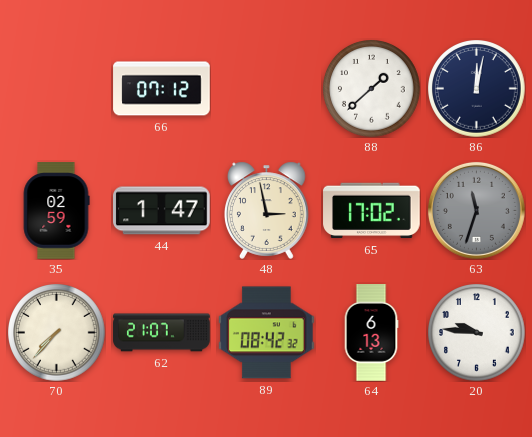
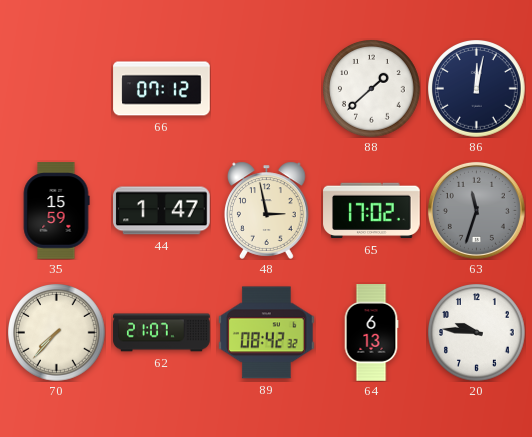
35: 02:59 -> 15:59
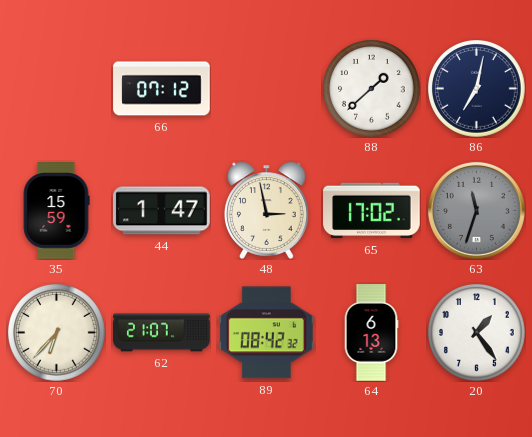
86: 12:02 -> 7:02
70: 7:37 -> 6:37
20: 9:46 -> 1:24
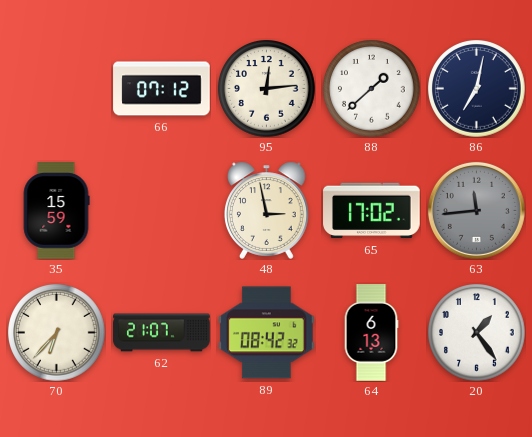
95: none -> 12:14
44: 1:47 -> none
63: 11:33 -> 11:44
